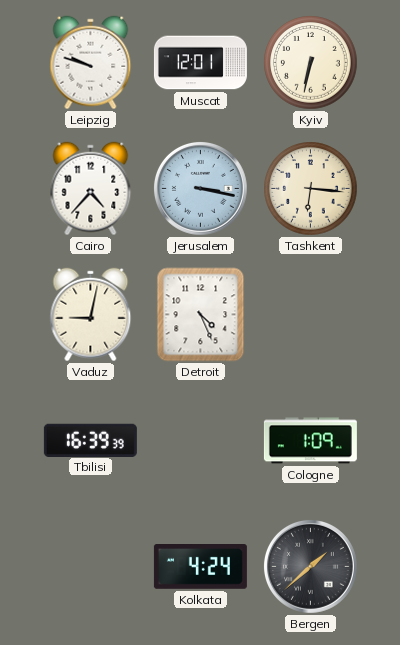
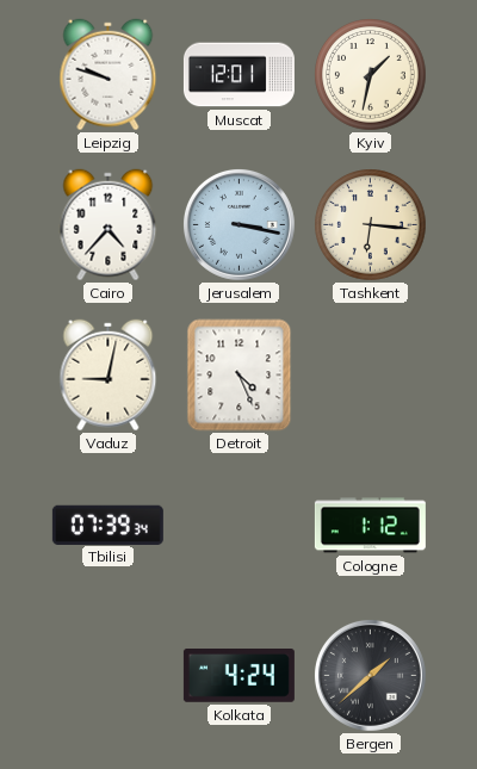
Kyiv: 6:32 -> 1:32
Tbilisi: 16:39 -> 07:39
Cologne: 1:09 -> 1:12
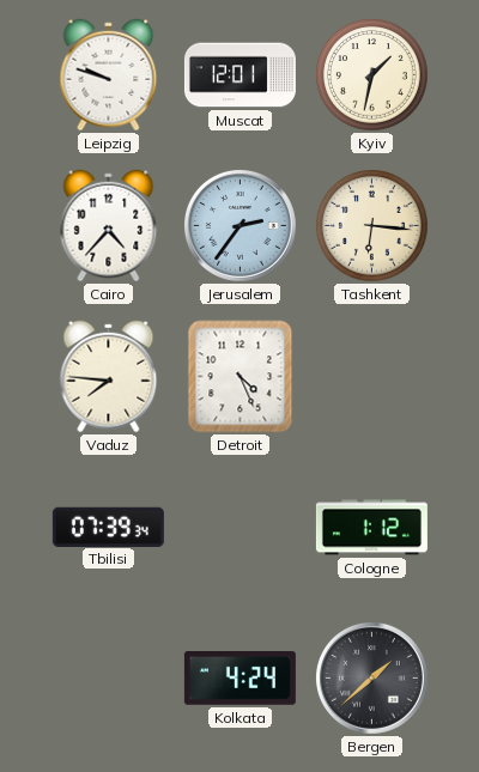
Jerusalem: 3:17 -> 2:36
Vaduz: 9:02 -> 7:46
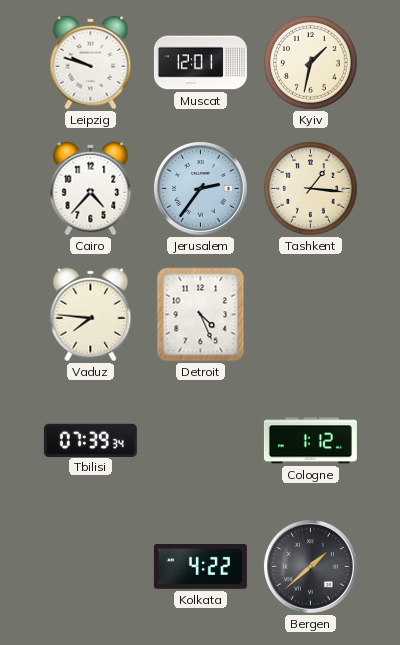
Tashkent: 6:16 -> 1:16
Kolkata: 4:24 -> 4:22
